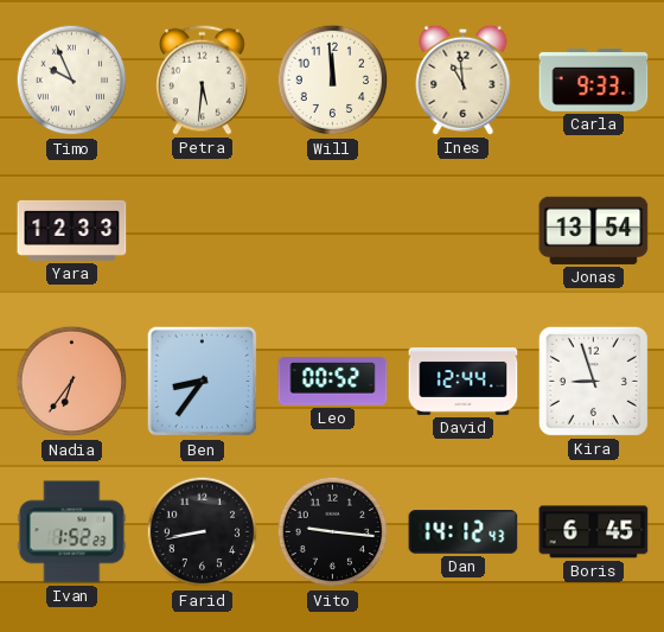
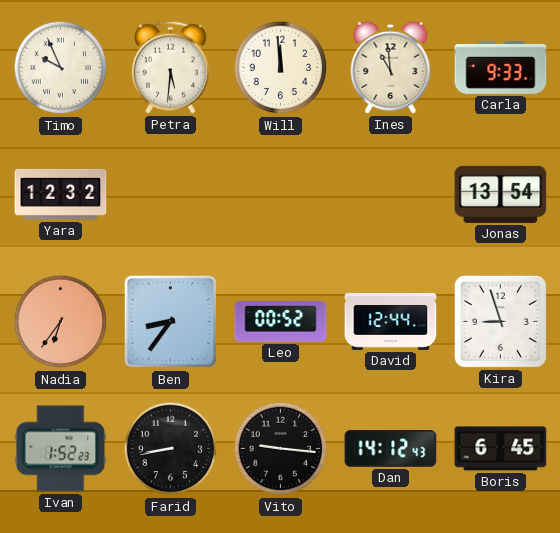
Yara: 12:33 -> 12:32
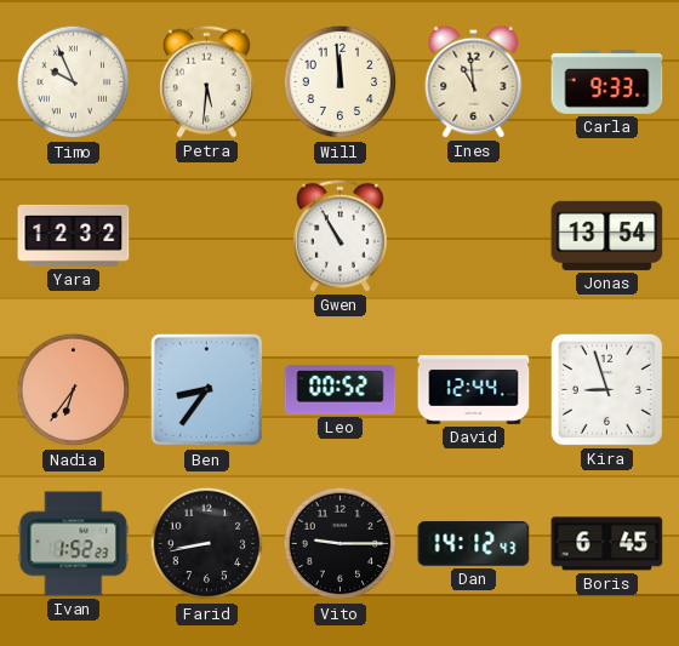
Gwen: none -> 10:55
Vito: 9:16 -> 9:15
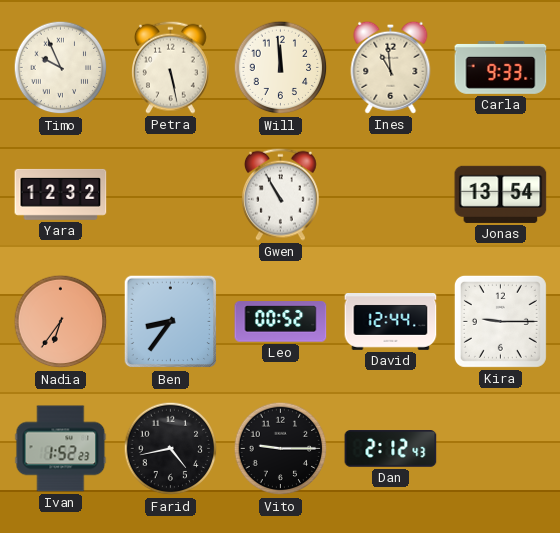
Petra: 5:31 -> 5:28
Kira: 8:57 -> 9:15
Farid: 8:43 -> 4:43
Dan: 14:12 -> 2:12
Boris: 6:45 -> none
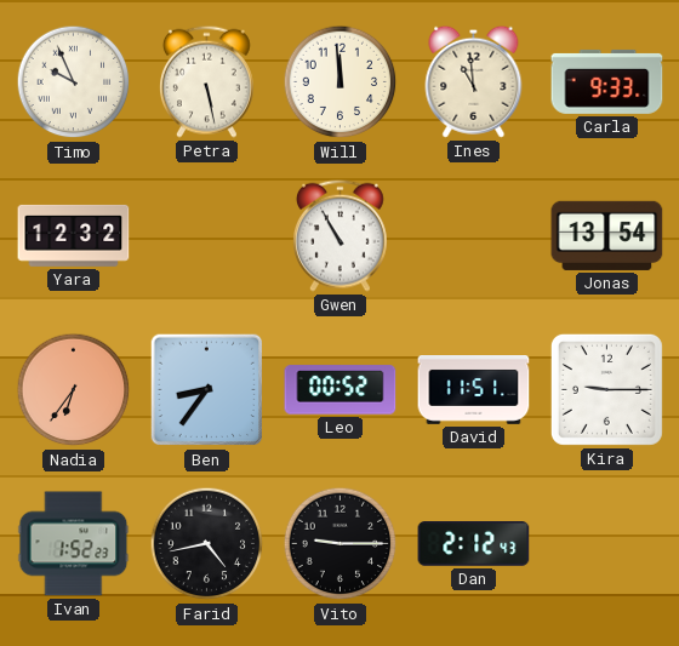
David: 12:44 -> 11:51
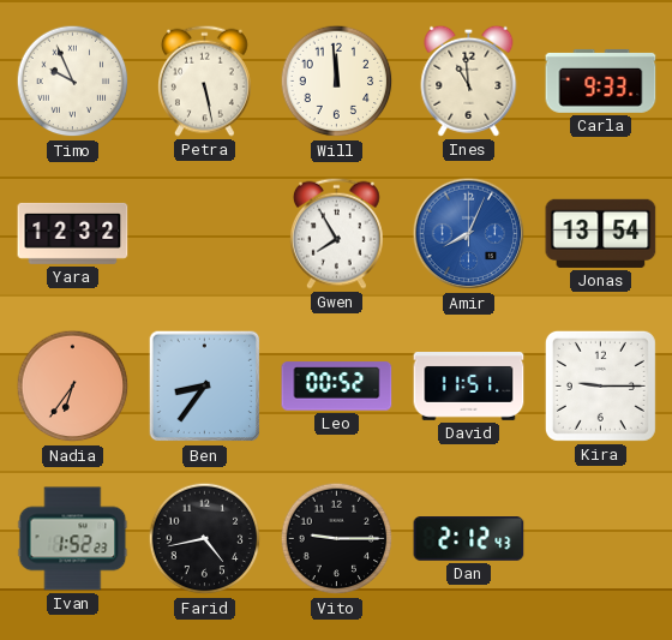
Gwen: 10:55 -> 7:55
Amir: none -> 8:04
